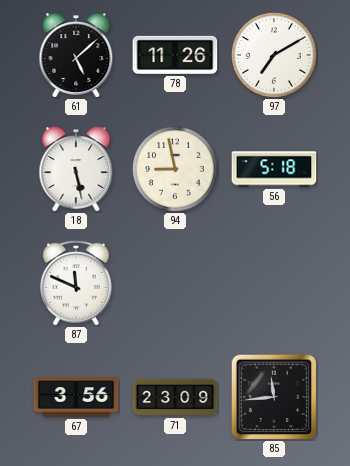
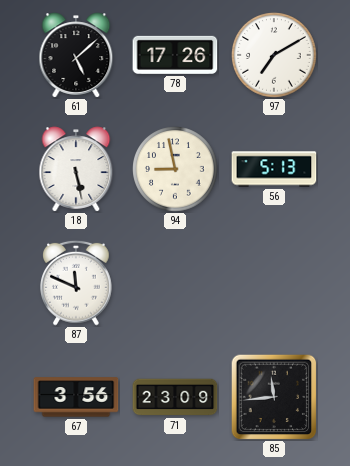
78: 11:26 -> 17:26
56: 5:18 -> 5:13
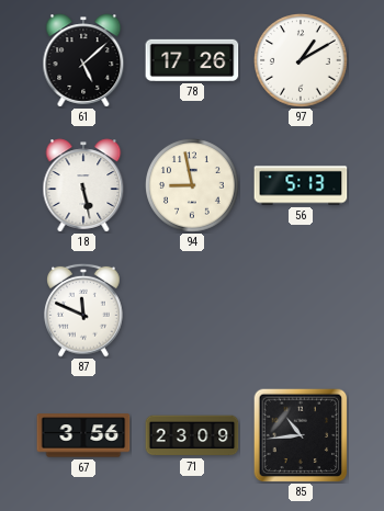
97: 7:10 -> 1:10
85: 11:44 -> 10:44
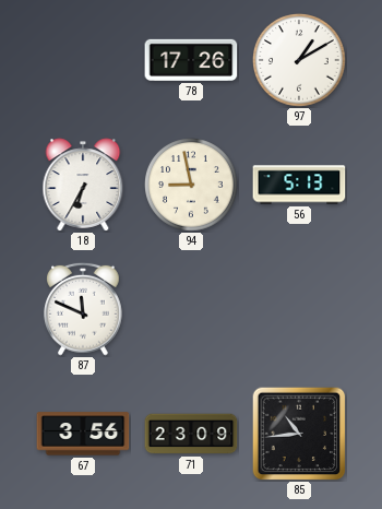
61: 5:08 -> none
18: 5:28 -> 6:35
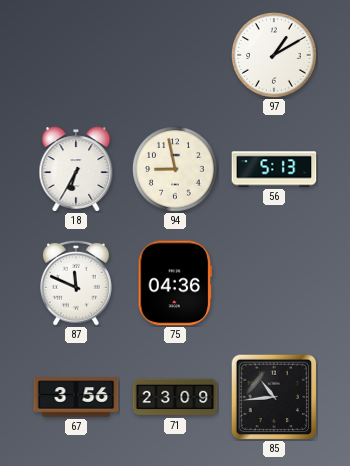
78: 17:26 -> none
75: none -> 04:36
